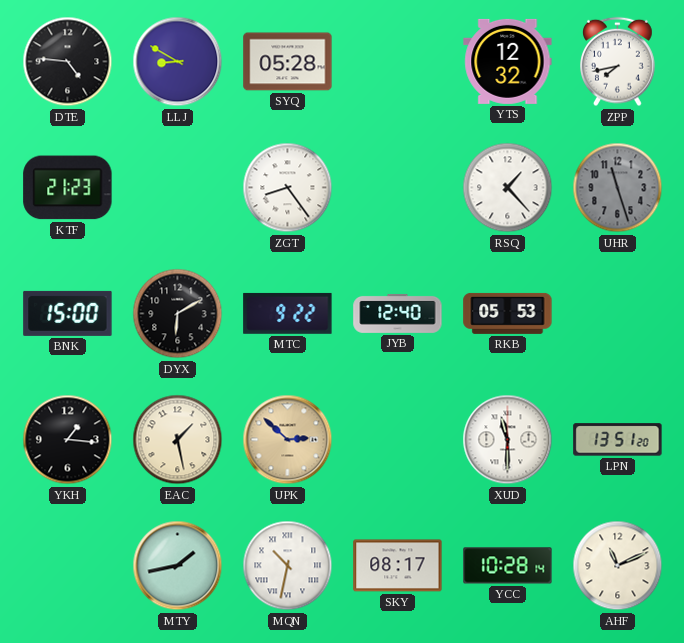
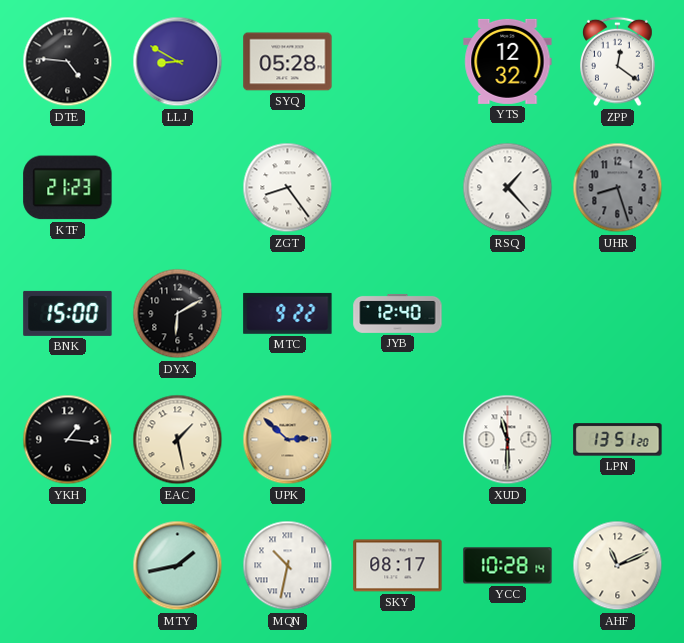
ZPP: 7:43 -> 12:21
UHR: 11:27 -> 8:27
RKB: 05:53 -> none
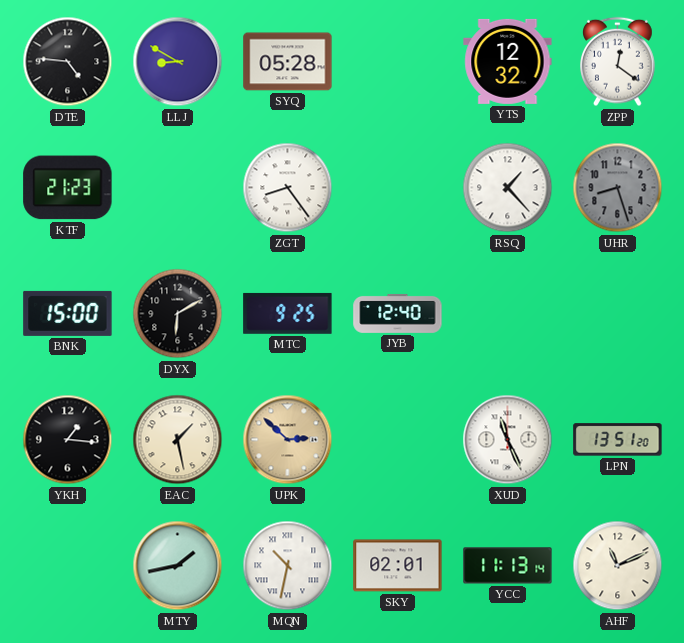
MTC: 9:22 -> 9:25
XUD: 11:30 -> 11:26
SKY: 08:17 -> 02:01
YCC: 10:28 -> 11:13
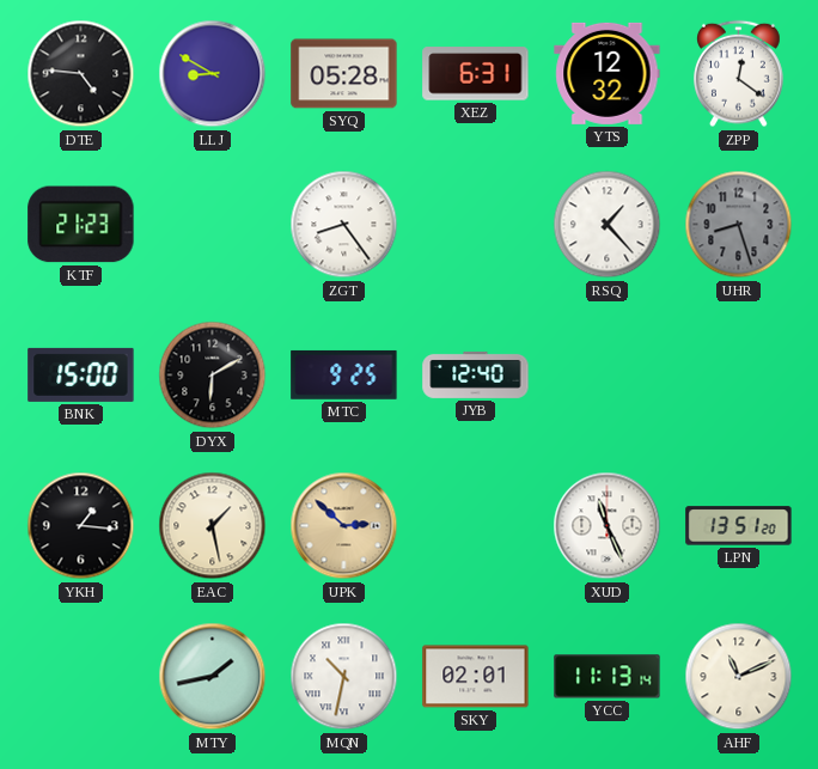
XEZ: none -> 6:31
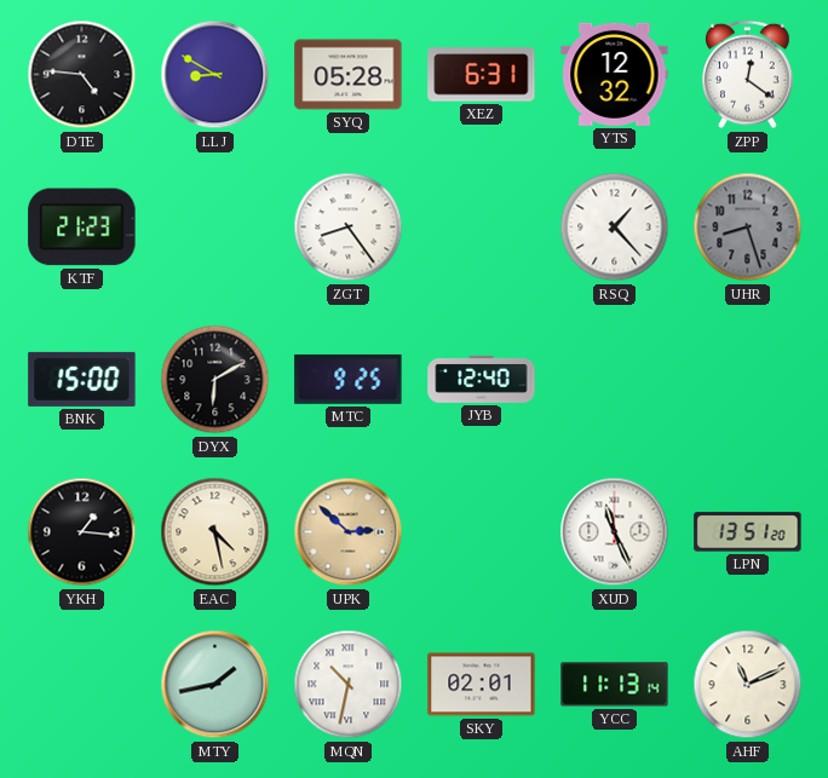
EAC: 1:28 -> 4:28
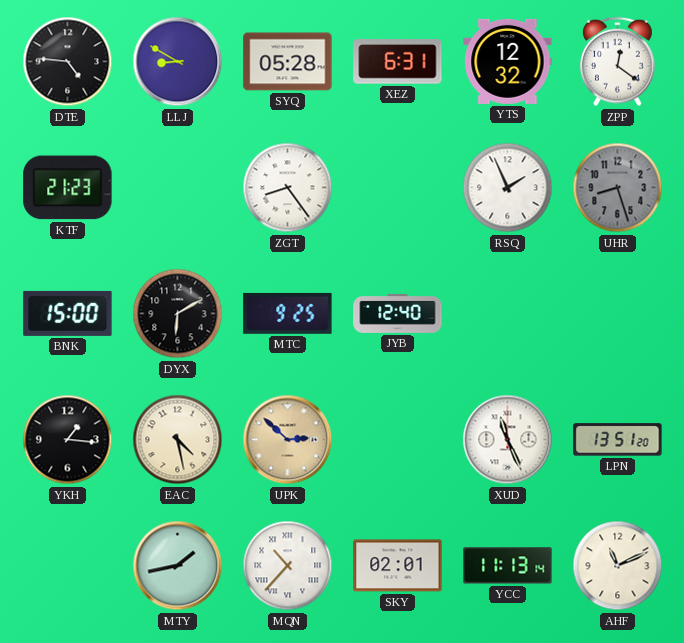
RSQ: 1:23 -> 1:56
MQN: 10:32 -> 10:37
